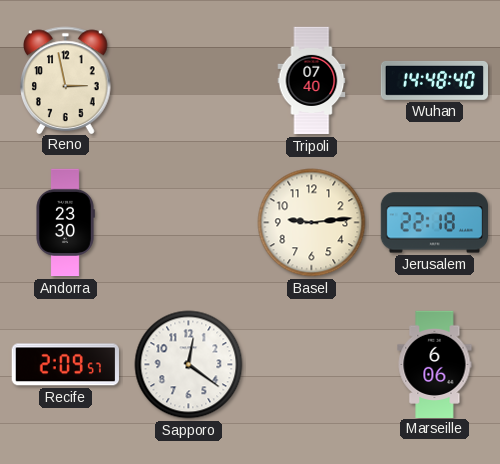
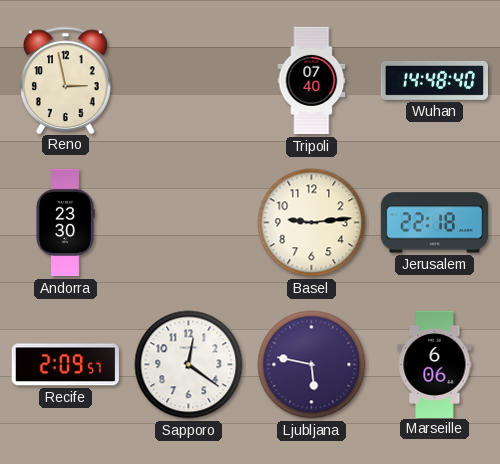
Ljubljana: none -> 5:47
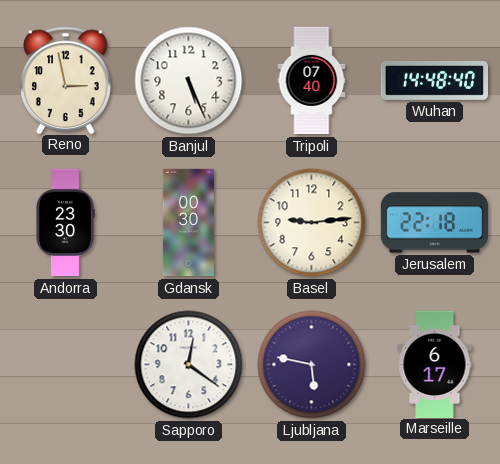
Banjul: none -> 5:26
Gdansk: none -> 00:30
Recife: 2:09 -> none
Marseille: 6:06 -> 6:17
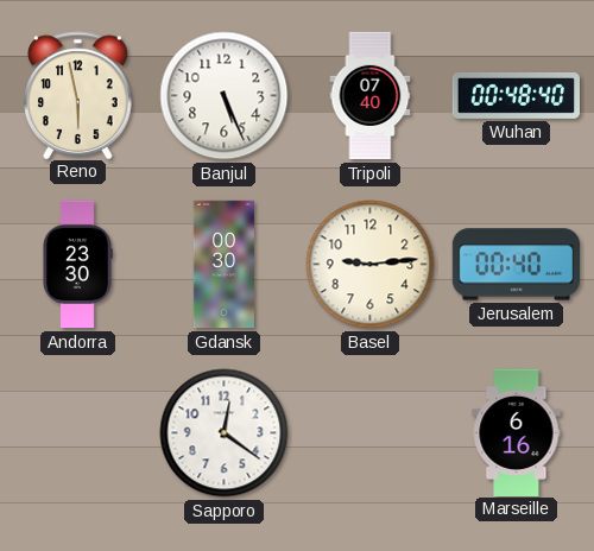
Reno: 2:58 -> 5:58
Wuhan: 14:48 -> 00:48
Jerusalem: 22:18 -> 00:40
Ljubljana: 5:47 -> none
Marseille: 6:17 -> 6:16
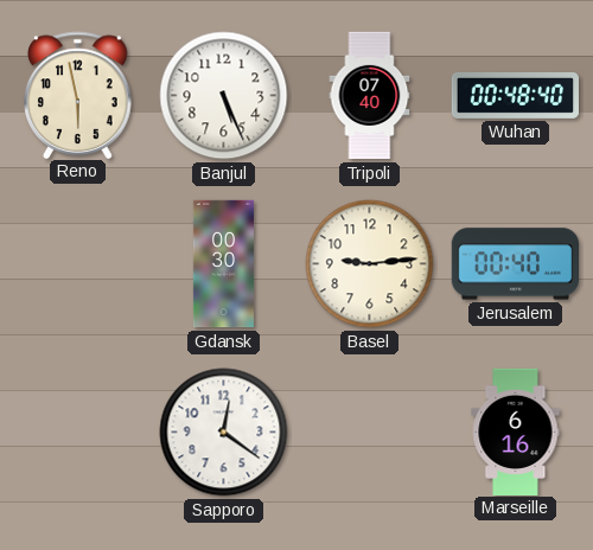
Andorra: 23:30 -> none
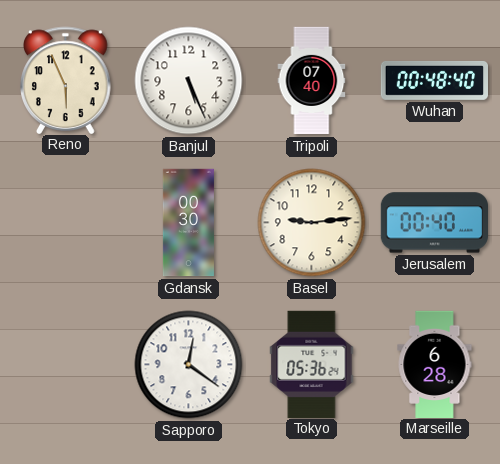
Reno: 5:58 -> 5:56
Tokyo: none -> 05:36
Marseille: 6:16 -> 6:28
